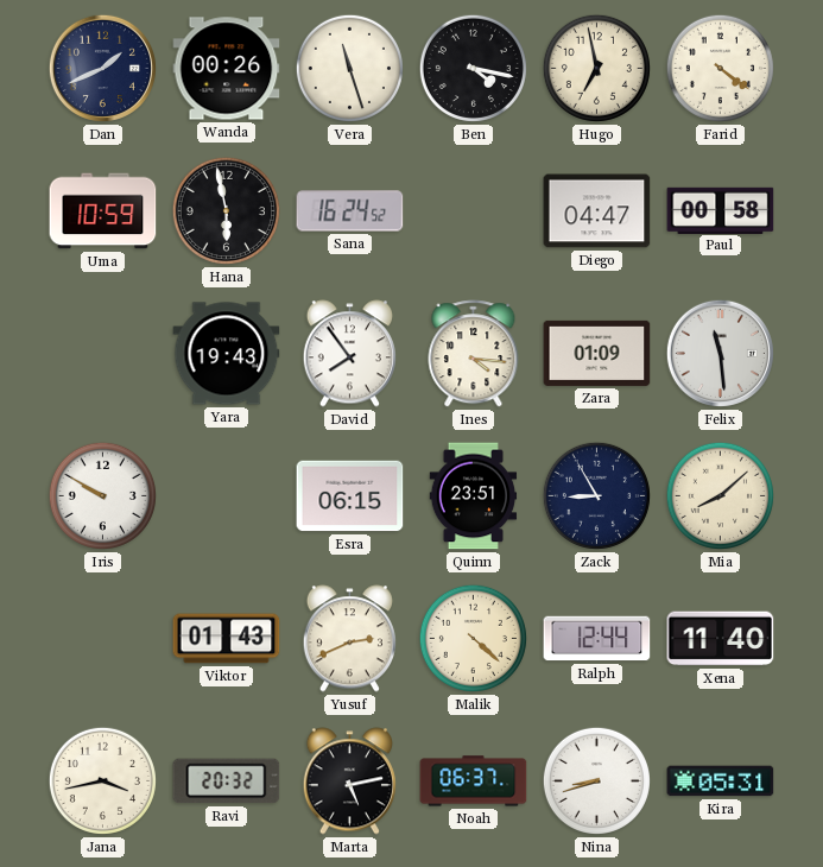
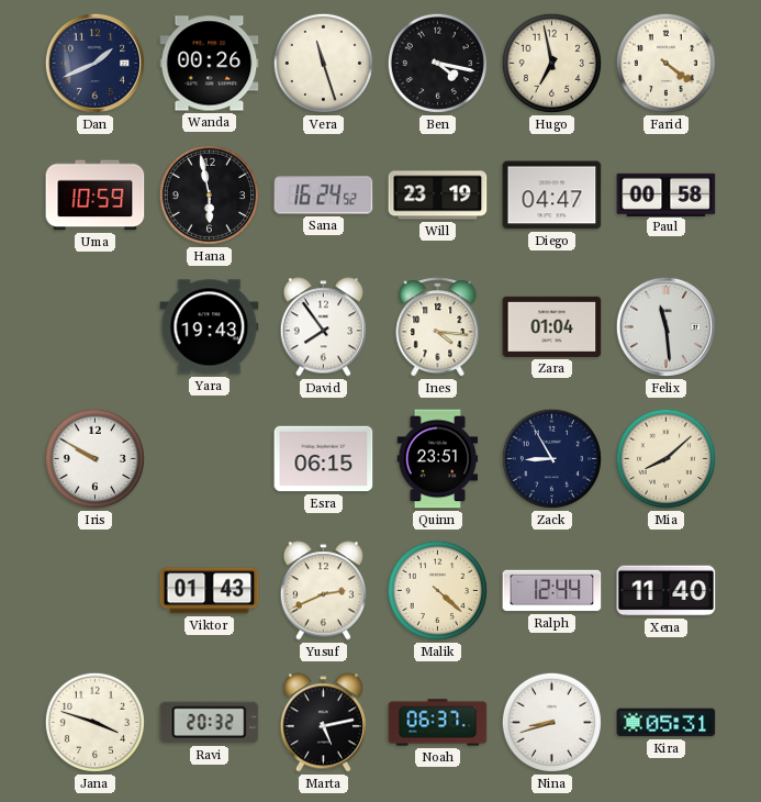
Will: none -> 23:19
Zara: 01:09 -> 01:04
Jana: 3:43 -> 3:48
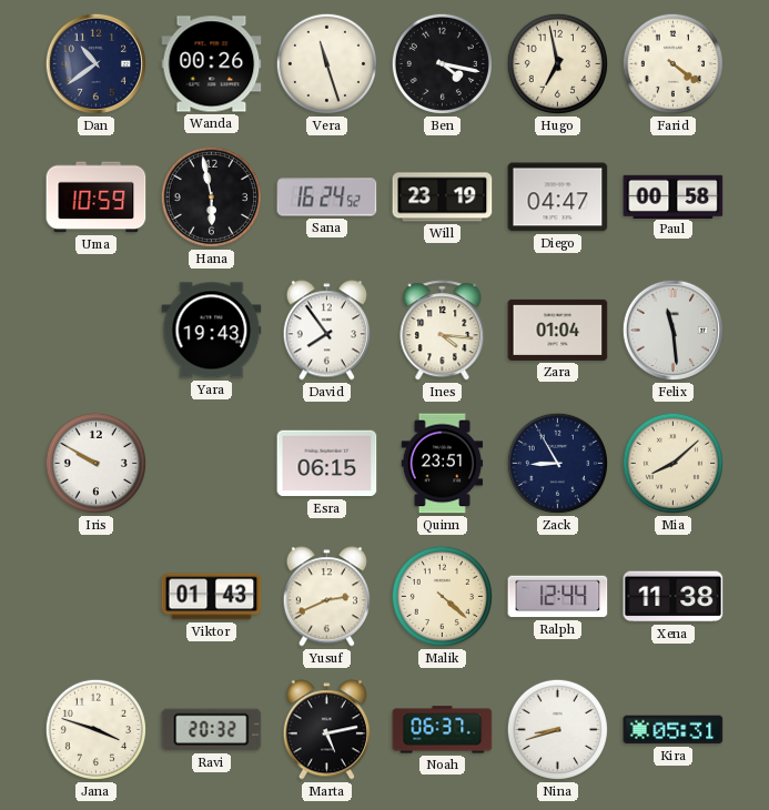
Dan: 1:41 -> 10:39
Xena: 11:40 -> 11:38
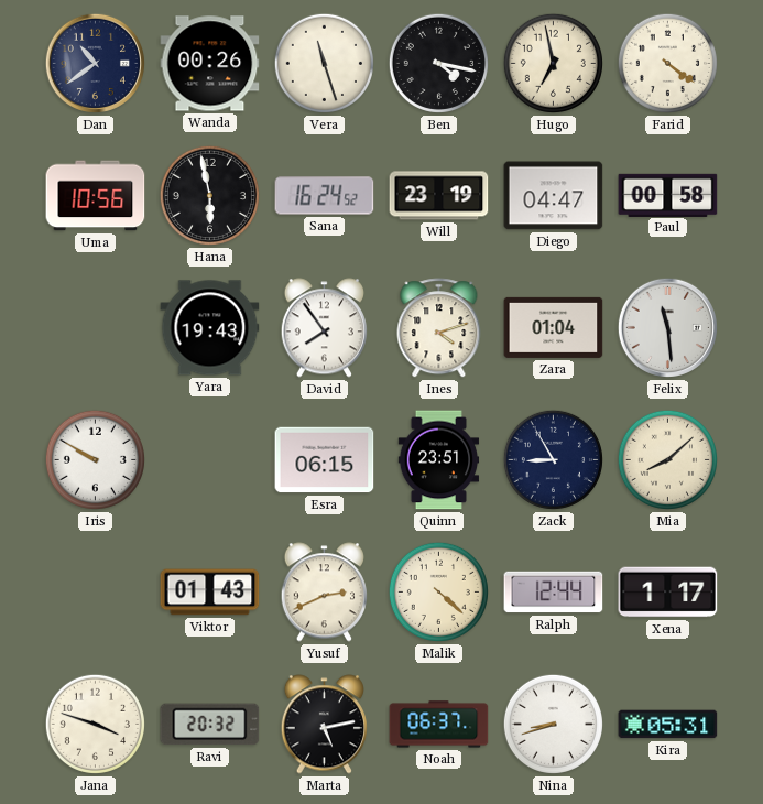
Uma: 10:59 -> 10:56
Ines: 4:16 -> 4:12
Xena: 11:38 -> 1:17
